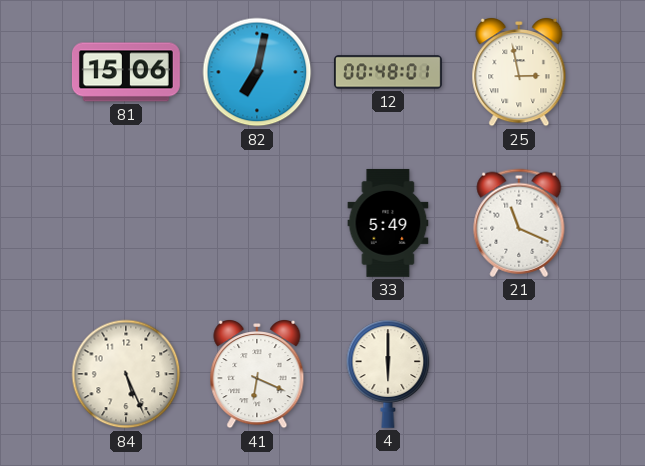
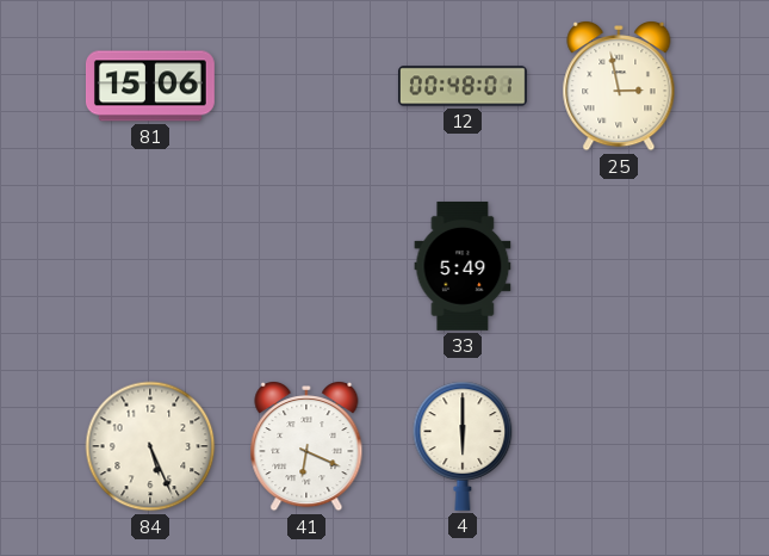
82: 7:02 -> none
21: 11:19 -> none
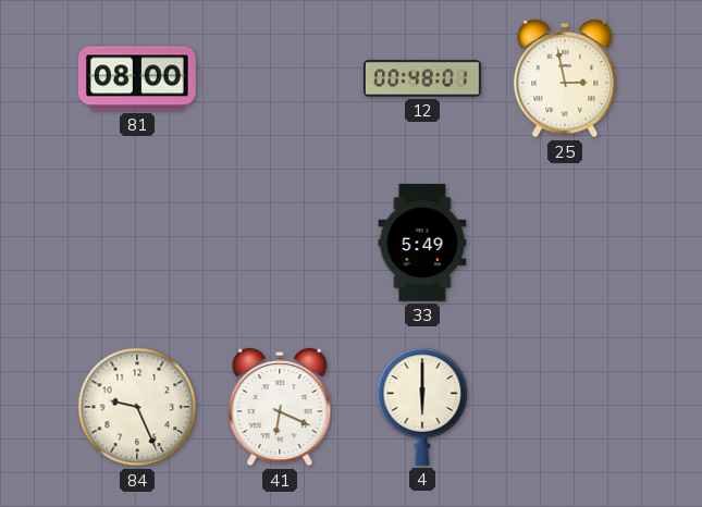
81: 15:06 -> 08:00
84: 5:26 -> 9:26
